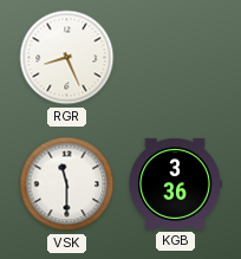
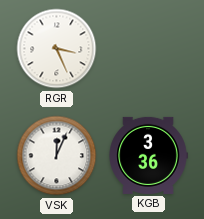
RGR: 8:26 -> 3:26
VSK: 11:30 -> 12:04
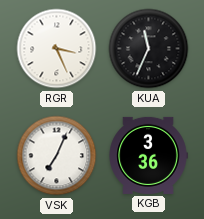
KUA: none -> 11:34
VSK: 12:04 -> 7:04
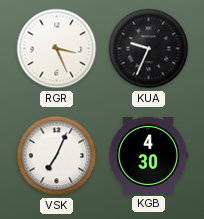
KUA: 11:34 -> 9:34
KGB: 3:36 -> 4:30
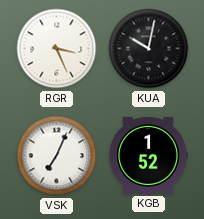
KUA: 9:34 -> 10:02
KGB: 4:30 -> 1:52
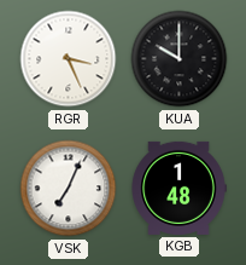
KUA: 10:02 -> 10:00
KGB: 1:52 -> 1:48
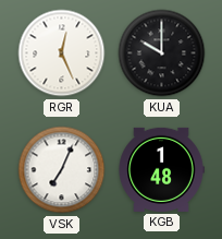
RGR: 3:26 -> 12:26
